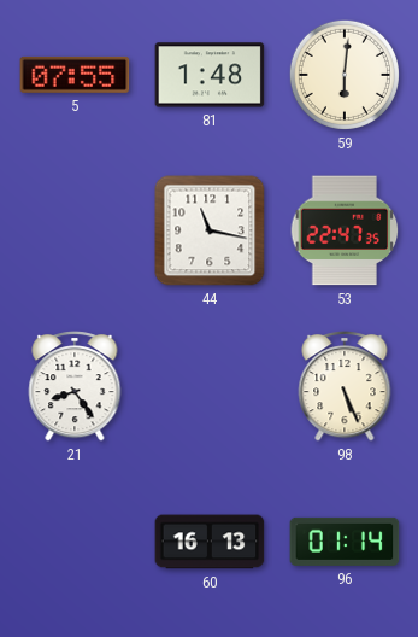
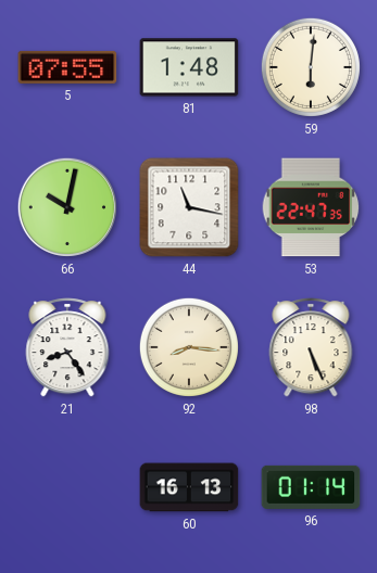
66: none -> 10:02
92: none -> 8:16
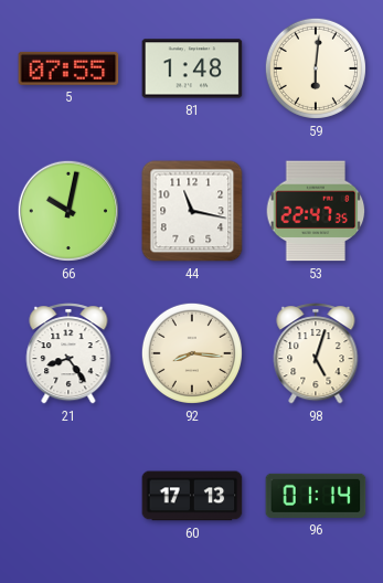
98: 5:26 -> 5:03
60: 16:13 -> 17:13
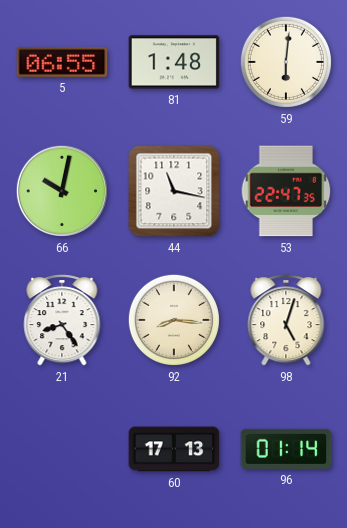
5: 07:55 -> 06:55
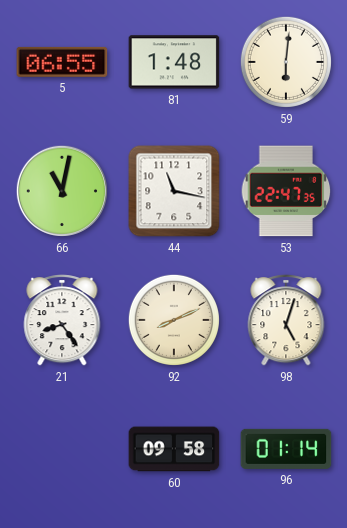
66: 10:02 -> 11:02
92: 8:16 -> 8:11
60: 17:13 -> 09:58
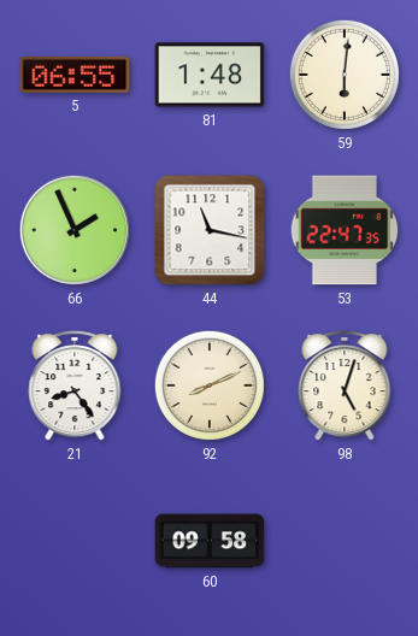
66: 11:02 -> 1:56
96: 01:14 -> none
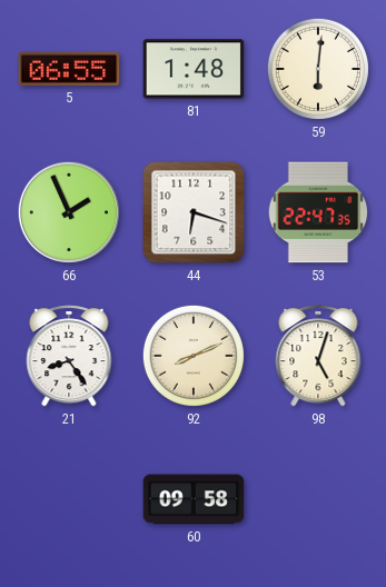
44: 11:17 -> 6:18
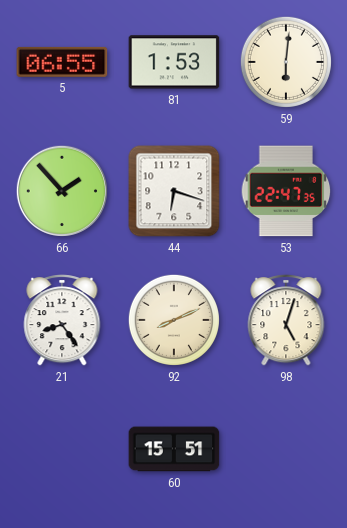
81: 1:48 -> 1:53
66: 1:56 -> 1:53
60: 09:58 -> 15:51
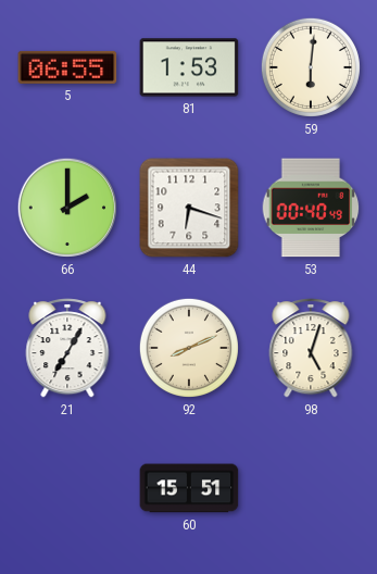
66: 1:53 -> 2:00
53: 22:47 -> 00:40
21: 8:24 -> 7:05
